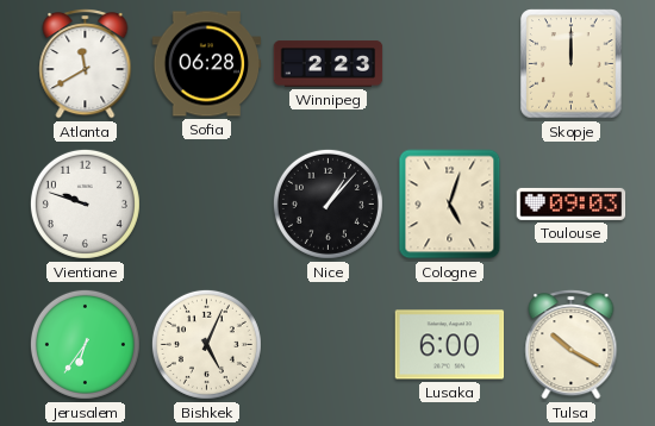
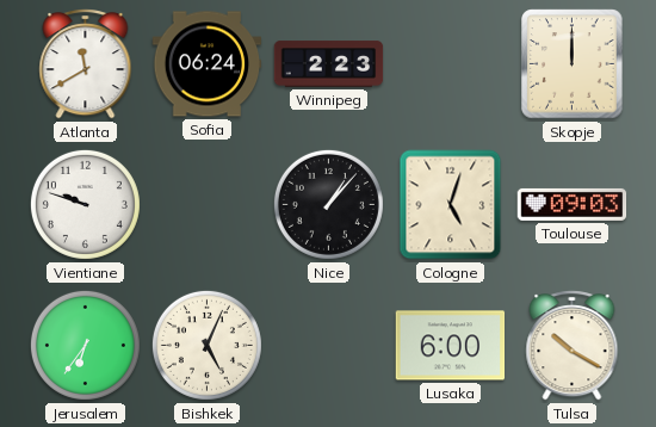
Sofia: 06:28 -> 06:24
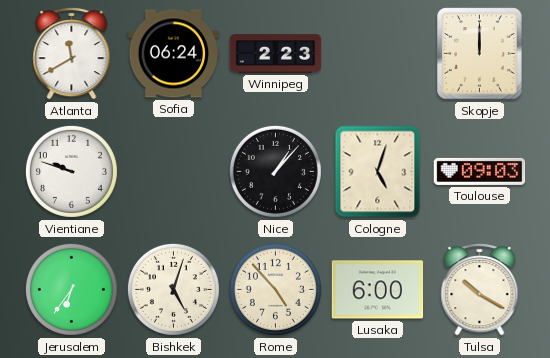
Bishkek: 5:04 -> 5:03
Rome: none -> 4:53
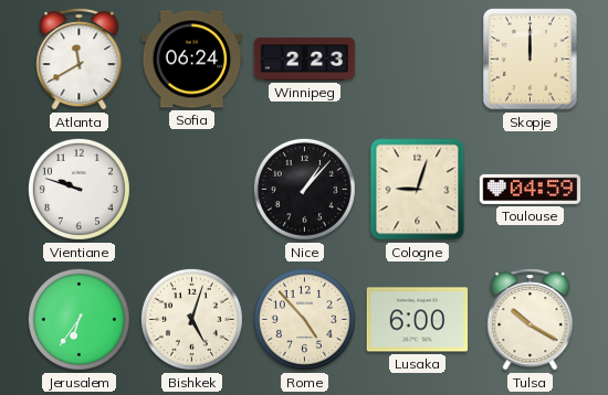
Cologne: 5:03 -> 9:03
Toulouse: 09:03 -> 04:59
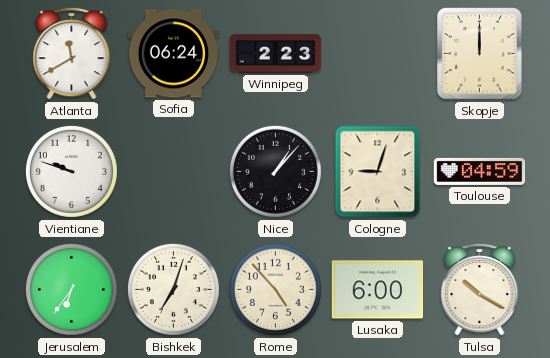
Bishkek: 5:03 -> 7:03
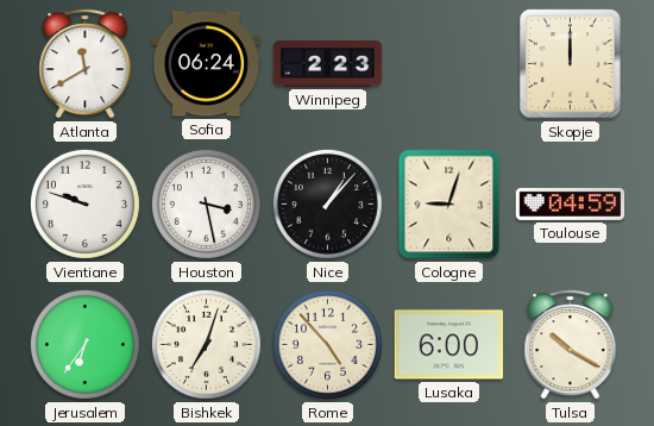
Houston: none -> 3:28
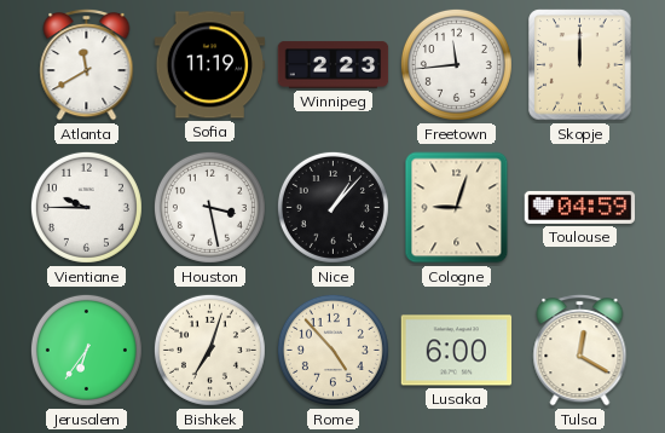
Sofia: 06:24 -> 11:19
Freetown: none -> 11:44
Vientiane: 9:48 -> 9:45
Tulsa: 10:20 -> 12:20
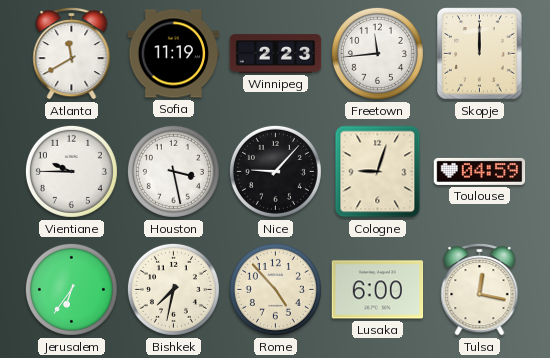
Nice: 1:07 -> 9:07
Bishkek: 7:03 -> 7:32
Tulsa: 12:20 -> 12:17
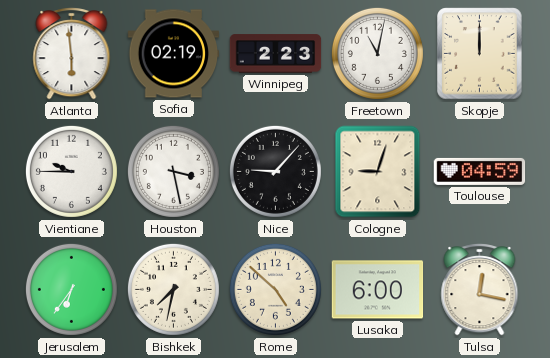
Atlanta: 11:40 -> 5:59
Sofia: 11:19 -> 02:19
Freetown: 11:44 -> 11:02
Rome: 4:53 -> 4:52
